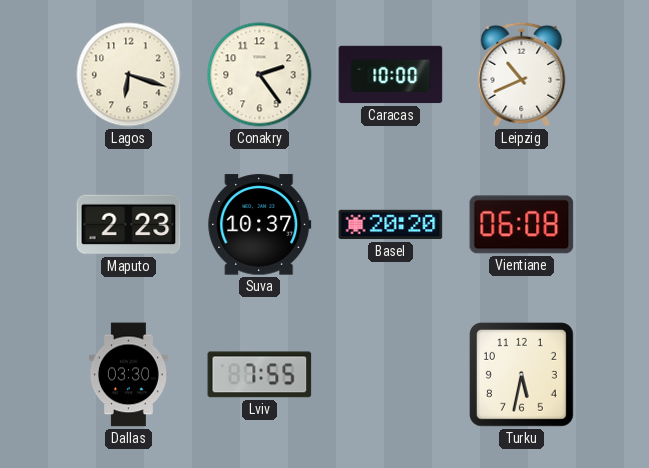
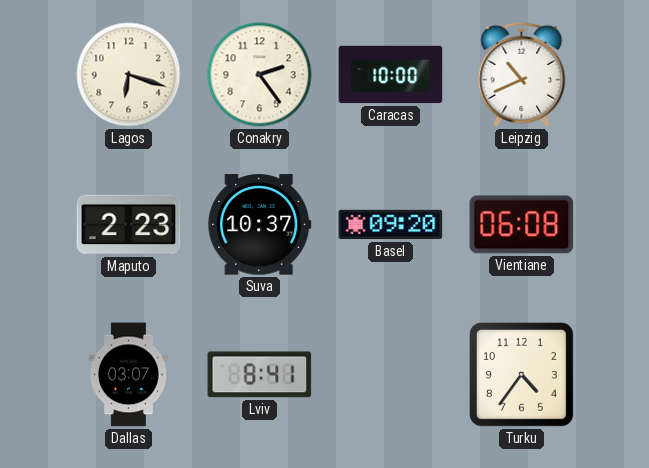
Basel: 20:20 -> 09:20
Dallas: 03:30 -> 03:07
Lviv: 7:55 -> 8:41
Turku: 5:32 -> 4:36
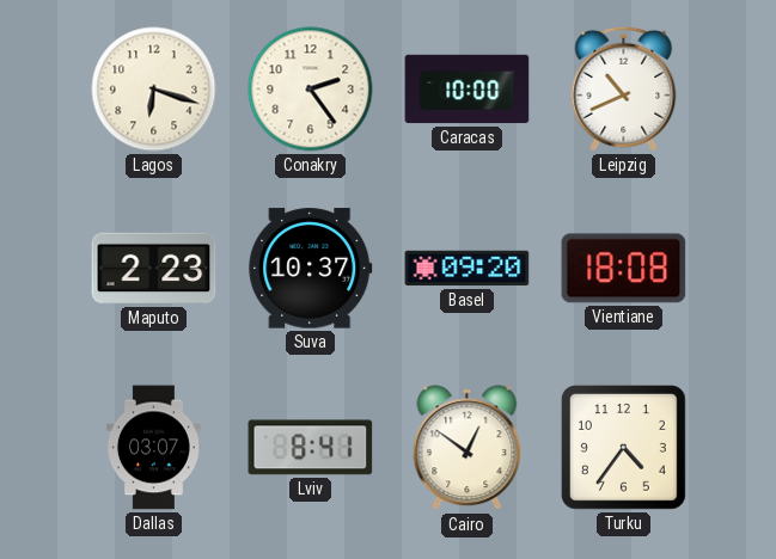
Vientiane: 06:08 -> 18:08
Cairo: none -> 12:51
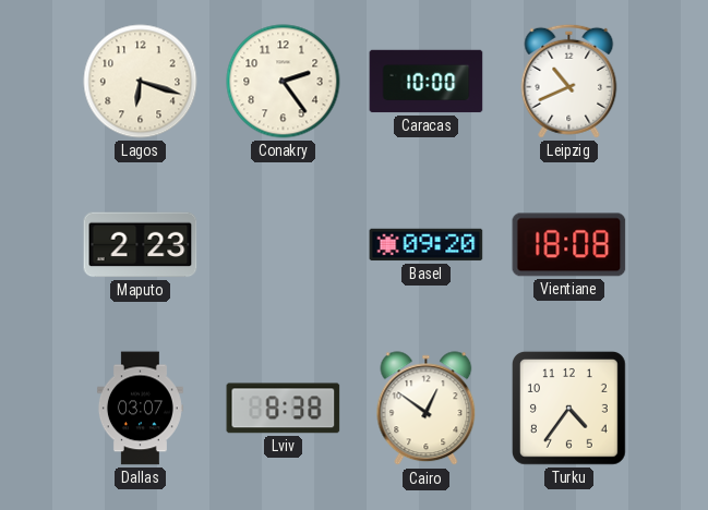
Suva: 10:37 -> none
Lviv: 8:41 -> 8:38
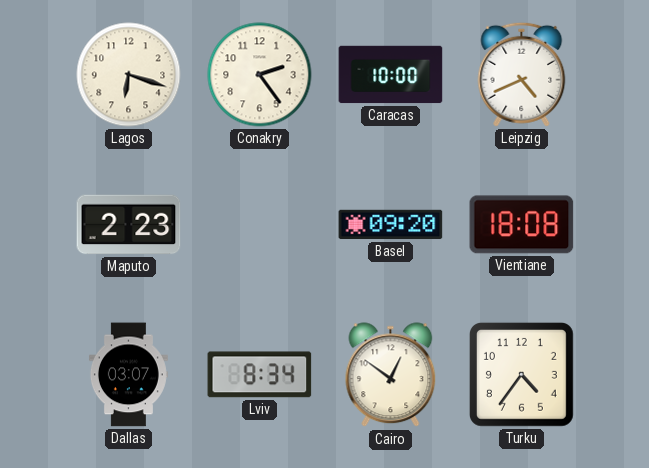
Leipzig: 10:41 -> 4:41
Lviv: 8:38 -> 8:34
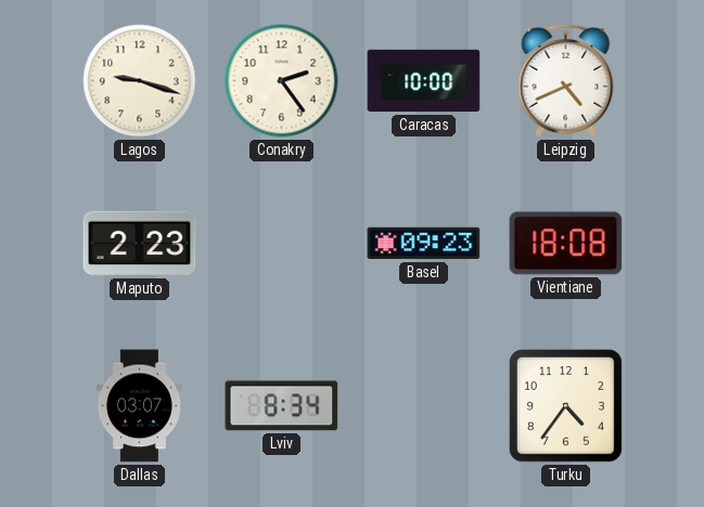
Lagos: 6:18 -> 9:18
Basel: 09:20 -> 09:23
Cairo: 12:51 -> none
